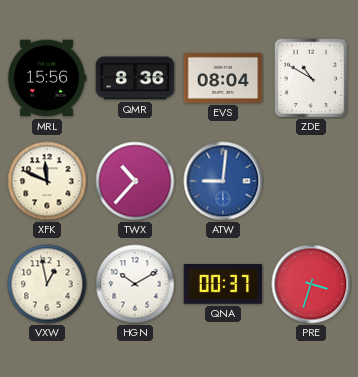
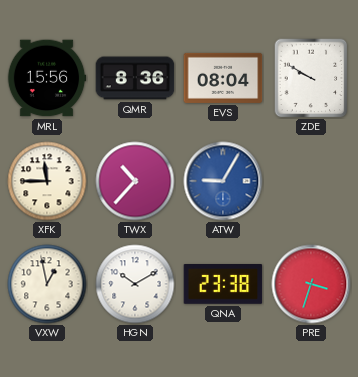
ZDE: 10:50 -> 9:50
XFK: 11:49 -> 11:45
ATW: 9:01 -> 9:05
QNA: 00:37 -> 23:38
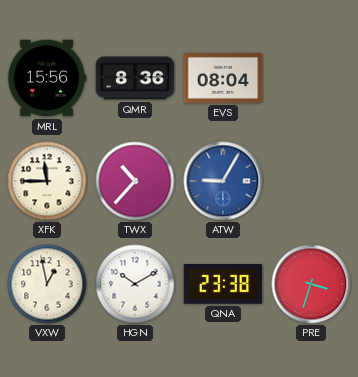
ZDE: 9:50 -> none
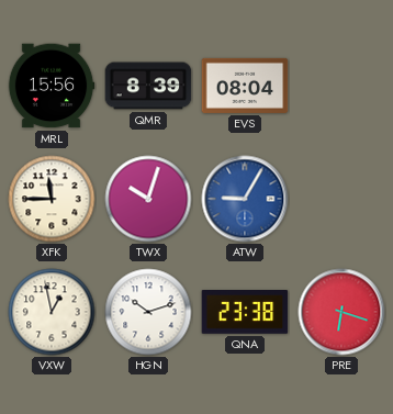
QMR: 8:36 -> 8:39
TWX: 10:37 -> 10:03
HGN: 10:10 -> 10:12
PRE: 3:33 -> 6:18
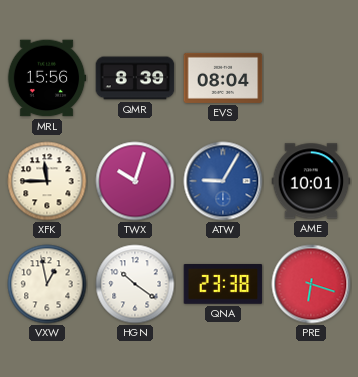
AME: none -> 10:01
HGN: 10:12 -> 10:21
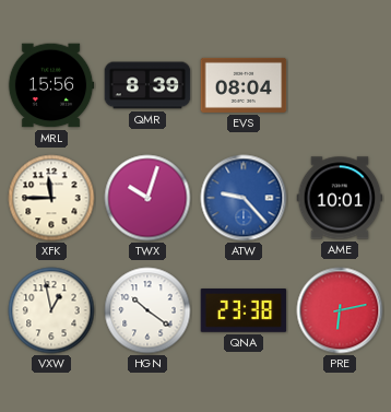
ATW: 9:05 -> 9:23
PRE: 6:18 -> 6:13
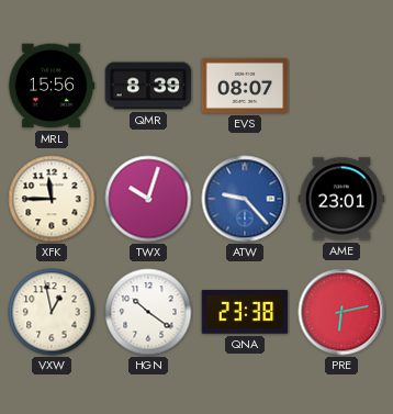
EVS: 08:04 -> 08:07
AME: 10:01 -> 23:01
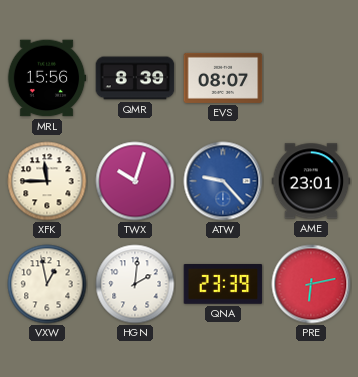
HGN: 10:21 -> 2:01
QNA: 23:38 -> 23:39
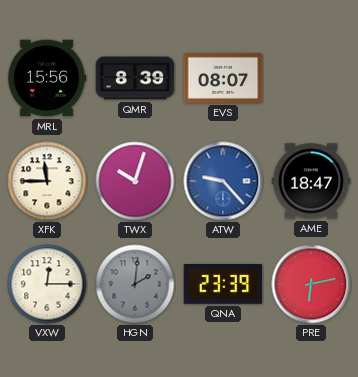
AME: 23:01 -> 18:47
VXW: 12:58 -> 12:15
HGN dial: white -> grey
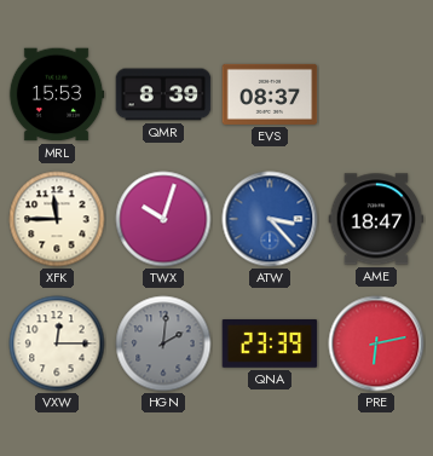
MRL: 15:56 -> 15:53
EVS: 08:07 -> 08:37
ATW: 9:23 -> 3:23
